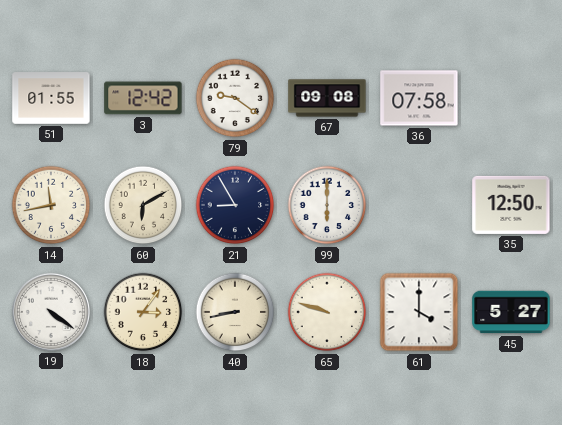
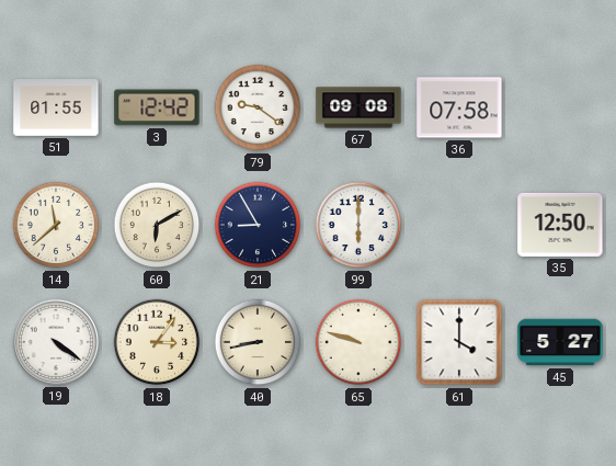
14: 11:43 -> 11:38
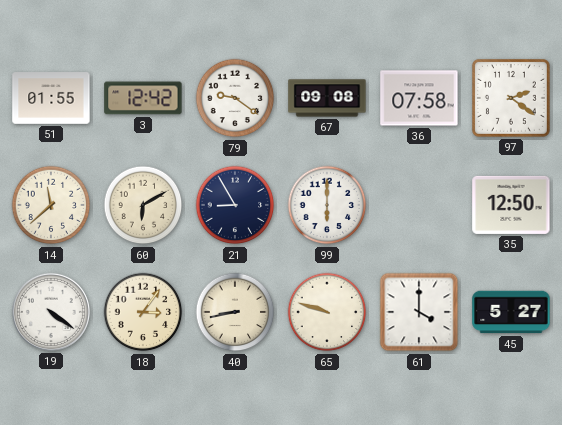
97: none -> 2:21
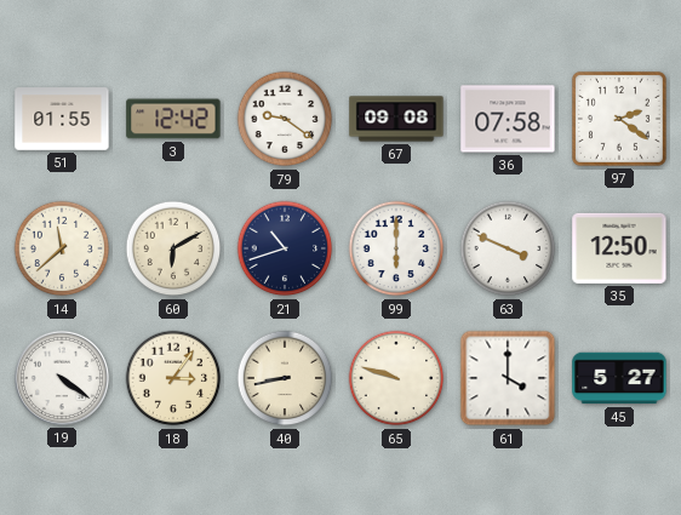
21: 8:55 -> 10:42
63: none -> 3:49
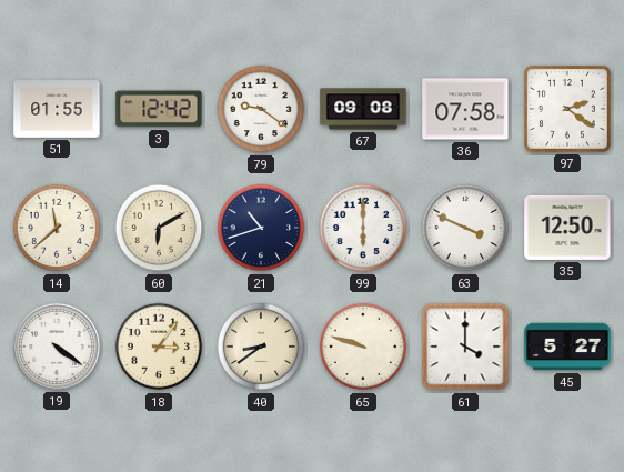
40: 8:43 -> 8:39
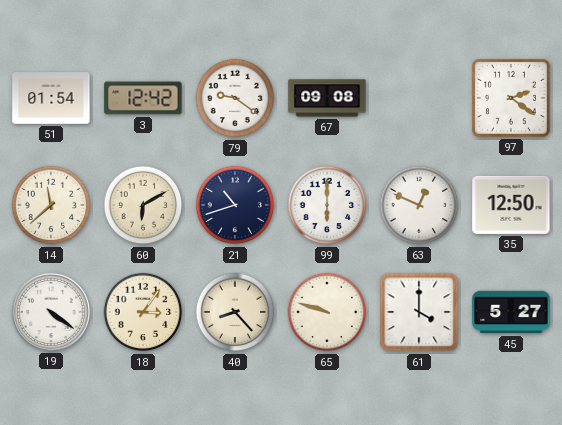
51: 01:55 -> 01:54
36: 07:58 -> none
63: 3:49 -> 12:49
40: 8:39 -> 8:23
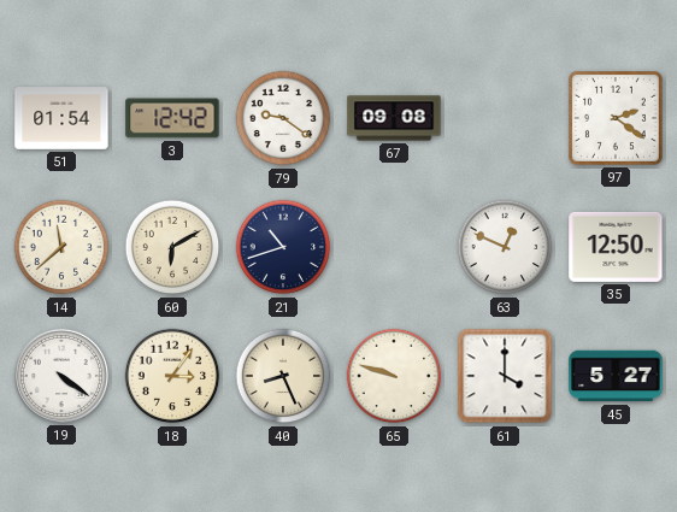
99: 6:00 -> none
40: 8:23 -> 8:26
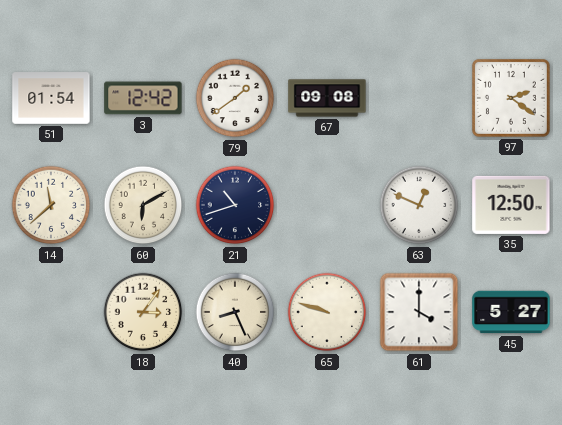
79: 9:21 -> 1:39
19: 4:21 -> none
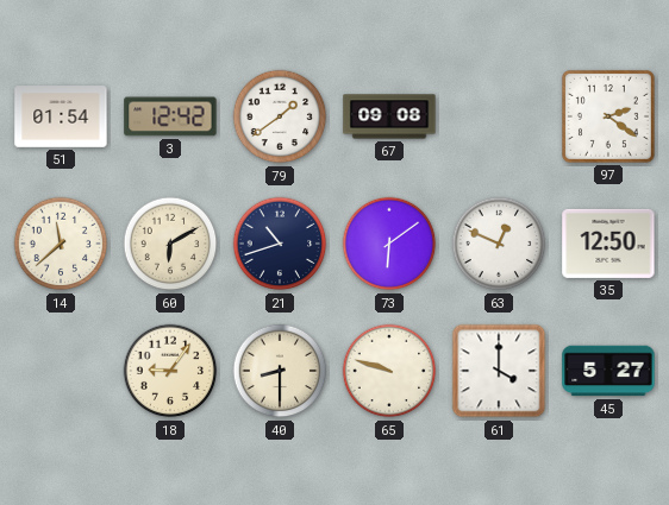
73: none -> 6:09
18: 3:06 -> 9:06
40: 8:26 -> 8:30
